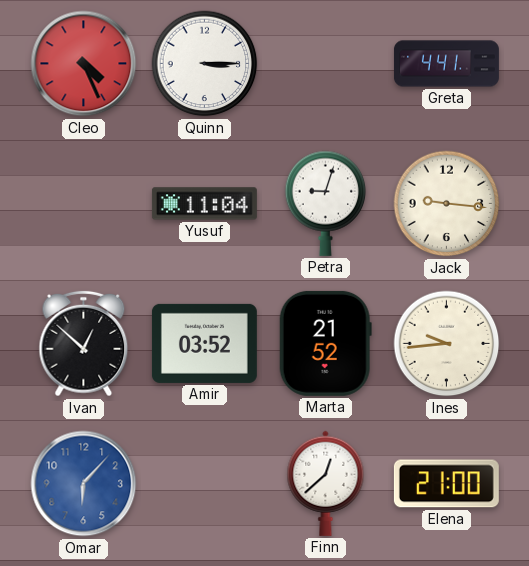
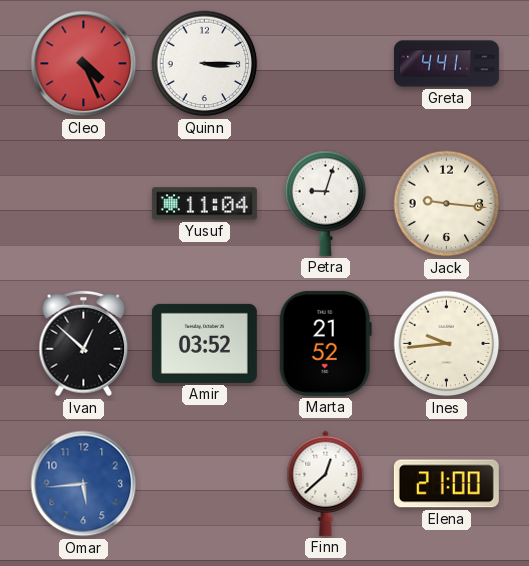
Omar: 6:07 -> 5:44
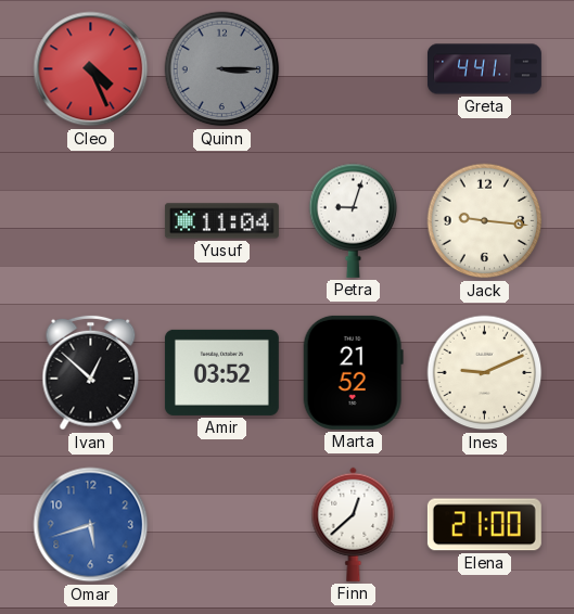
Quinn dial: white -> grey
Ines: 9:44 -> 9:11
Omar: 5:44 -> 5:42
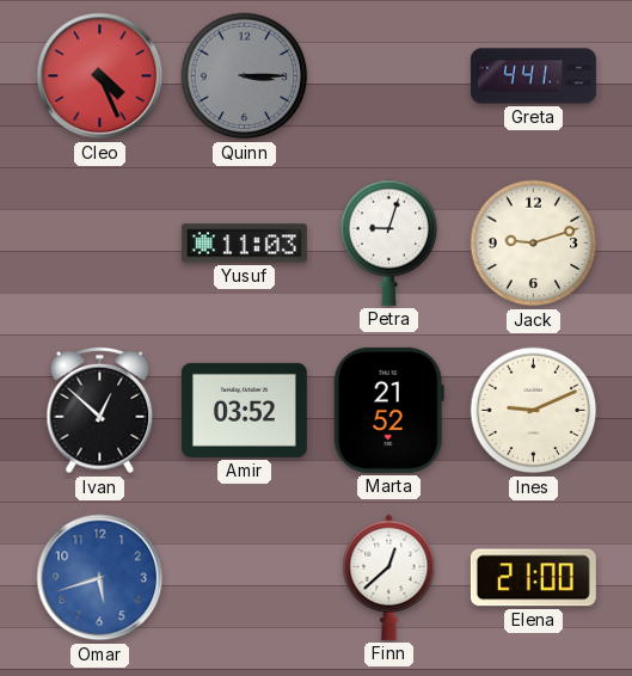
Yusuf: 11:04 -> 11:03
Jack: 9:16 -> 9:12
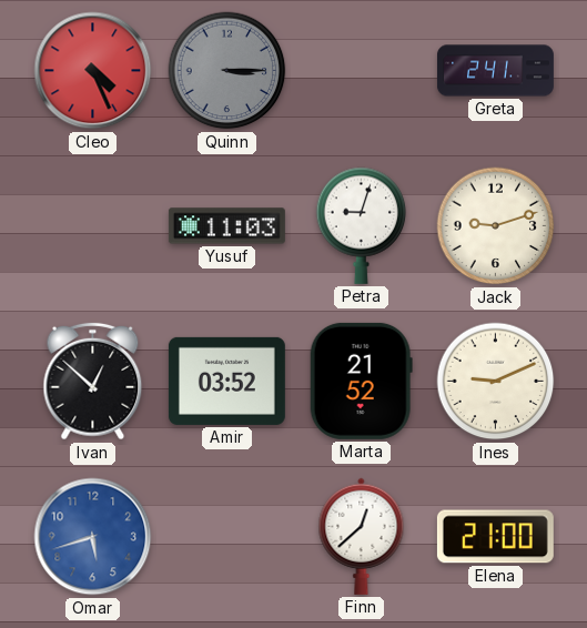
Greta: 4:41 -> 2:41
